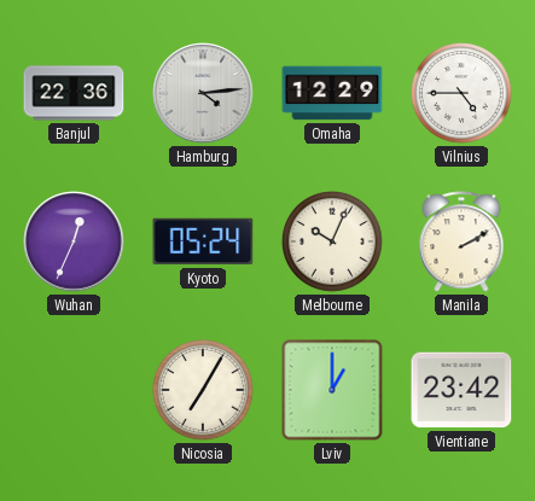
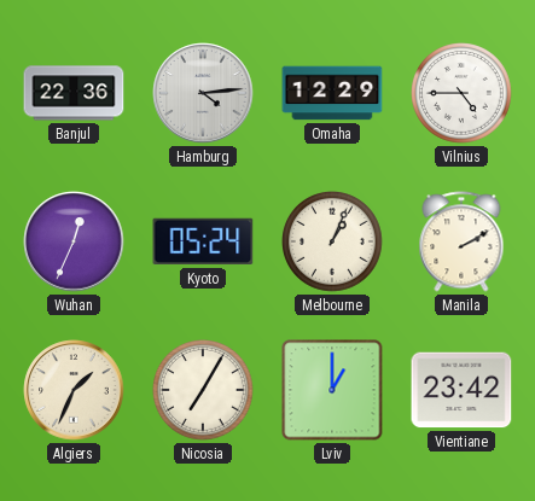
Melbourne: 10:04 -> 1:04
Algiers: none -> 1:34
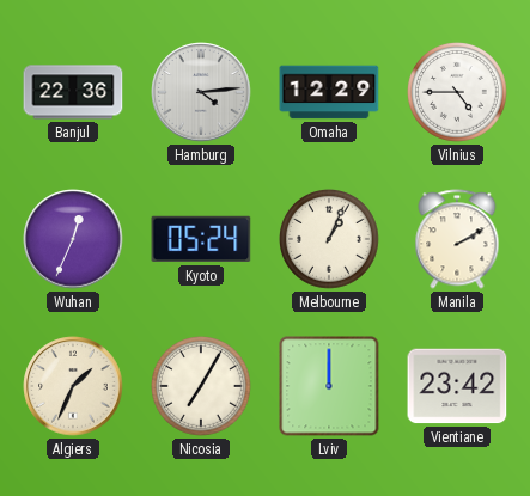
Lviv: 1:00 -> 12:00
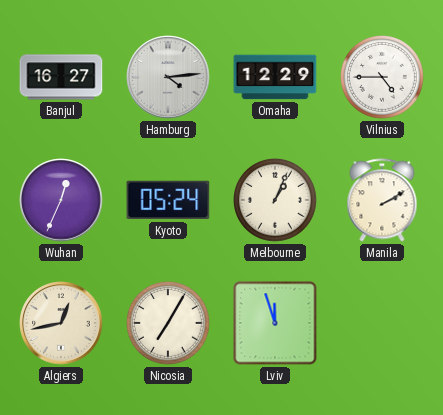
Banjul: 22:36 -> 16:27
Algiers: 1:34 -> 12:43
Lviv: 12:00 -> 11:57
Vientiane: 23:42 -> none
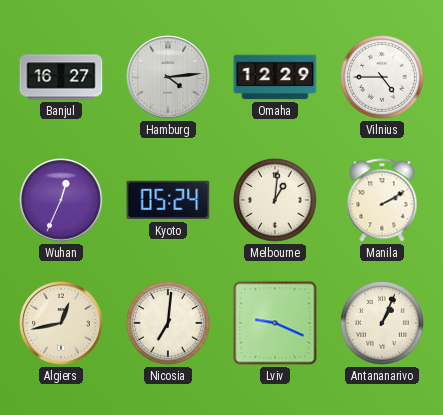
Melbourne: 1:04 -> 1:01
Nicosia: 7:05 -> 7:01
Lviv: 11:57 -> 9:19
Antananarivo: none -> 1:04
